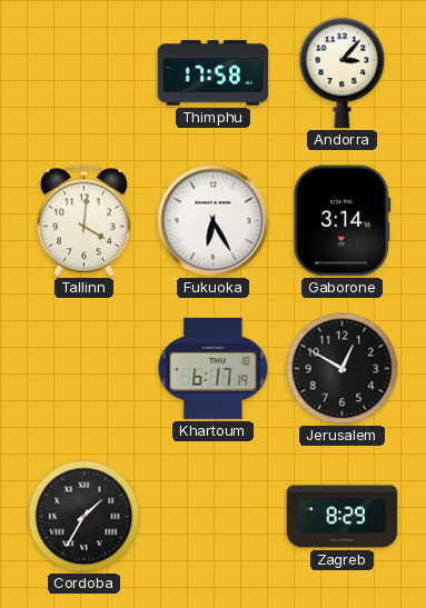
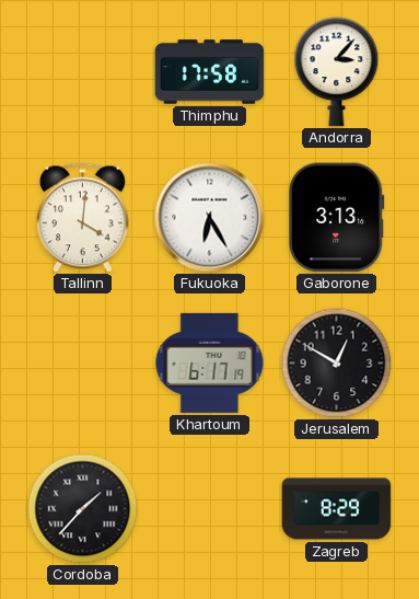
Gaborone: 3:14 -> 3:13
Cordoba: 1:35 -> 1:37
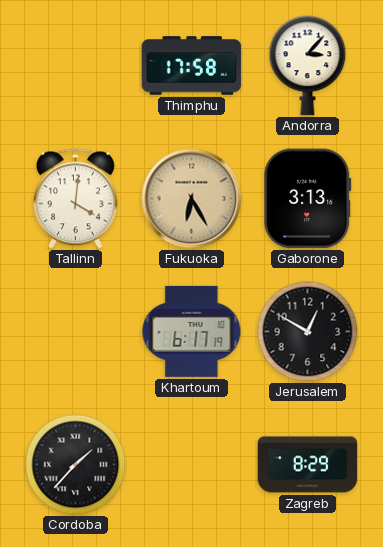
Fukuoka dial: white -> champagne
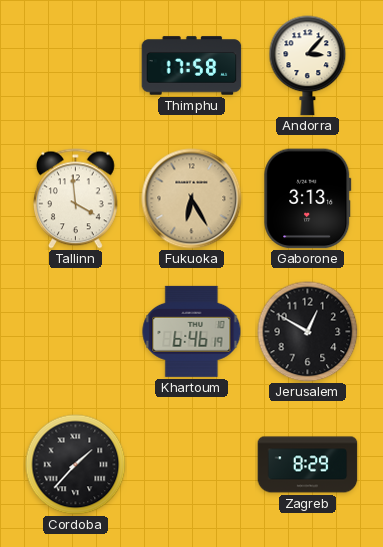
Tallinn: 4:01 -> 3:59
Khartoum: 6:17 -> 6:46
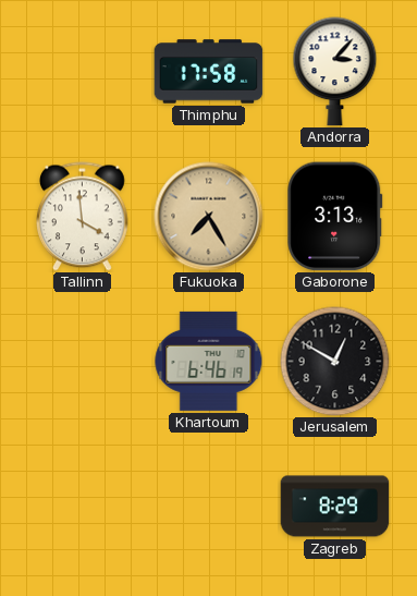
Fukuoka: 6:25 -> 7:25
Cordoba: 1:37 -> none
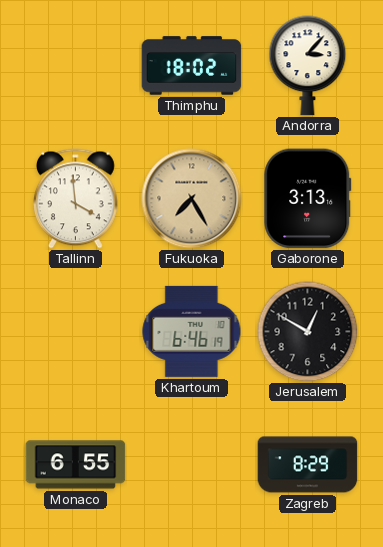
Thimphu: 17:58 -> 18:02
Monaco: none -> 6:55
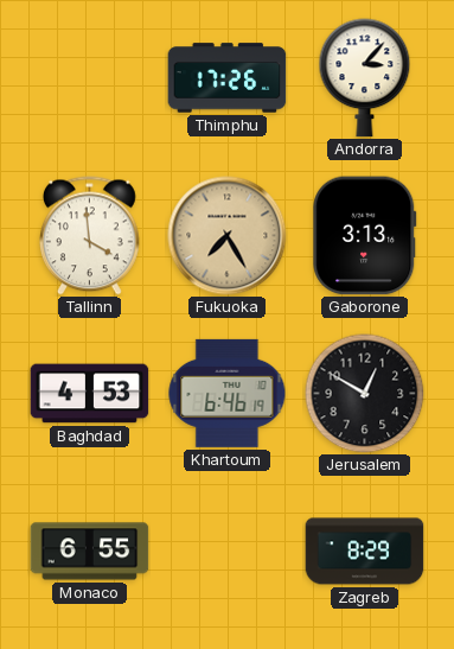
Thimphu: 18:02 -> 17:26
Baghdad: none -> 4:53
